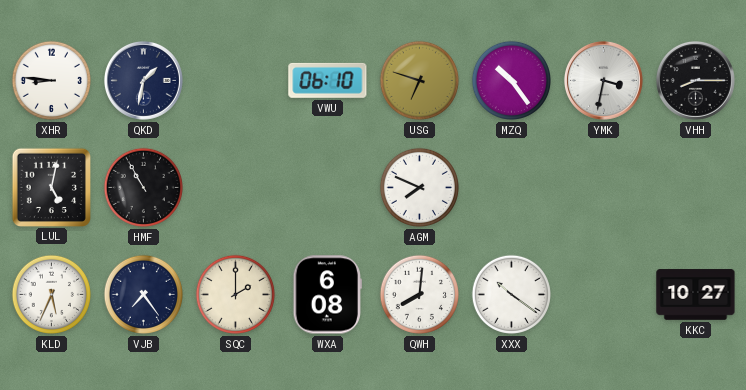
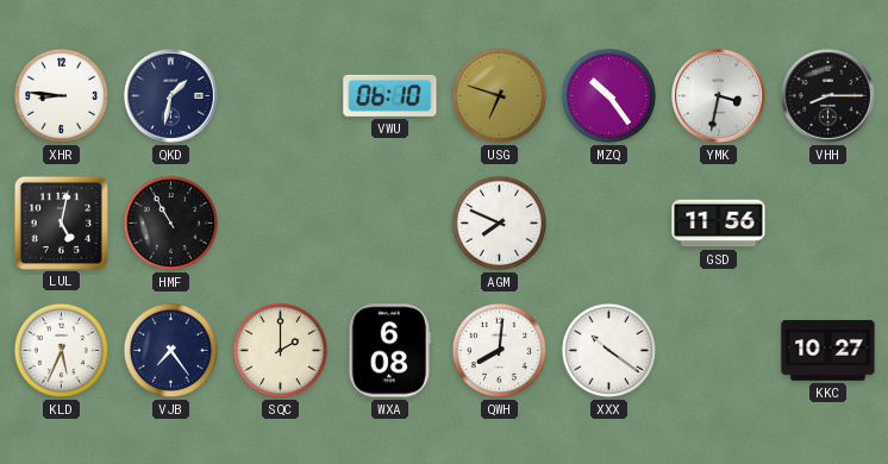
GSD: none -> 11:56
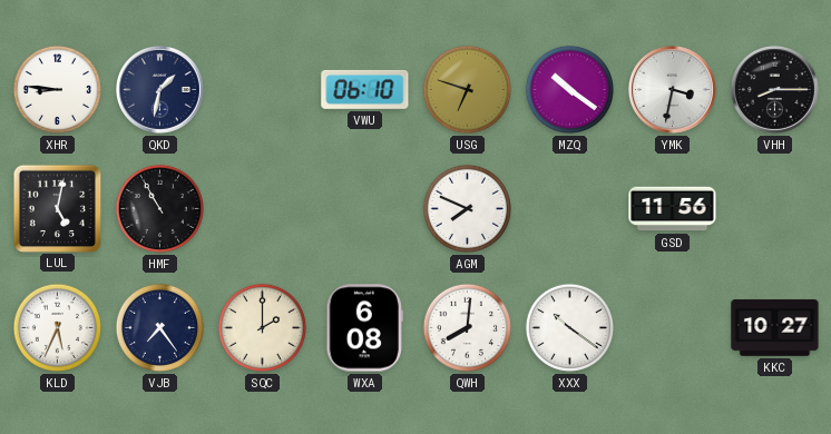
MZQ: 10:24 -> 10:21
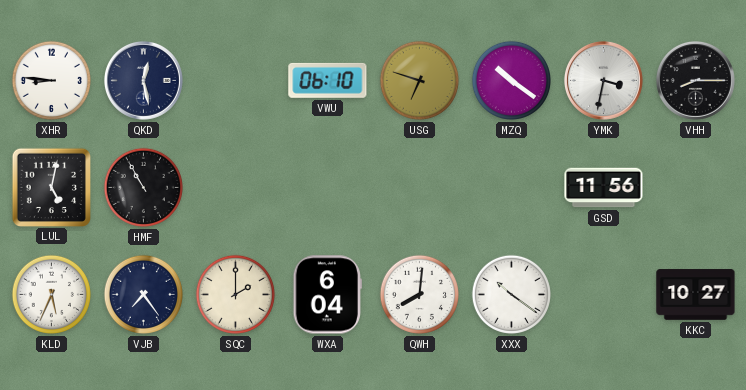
QKD: 1:32 -> 12:28
AGM: 7:49 -> none
WXA: 6:08 -> 6:04
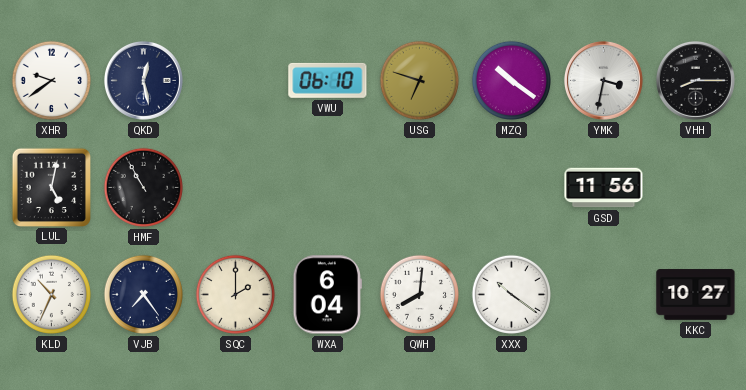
XHR: 8:46 -> 9:39
KLD: 5:34 -> 10:34
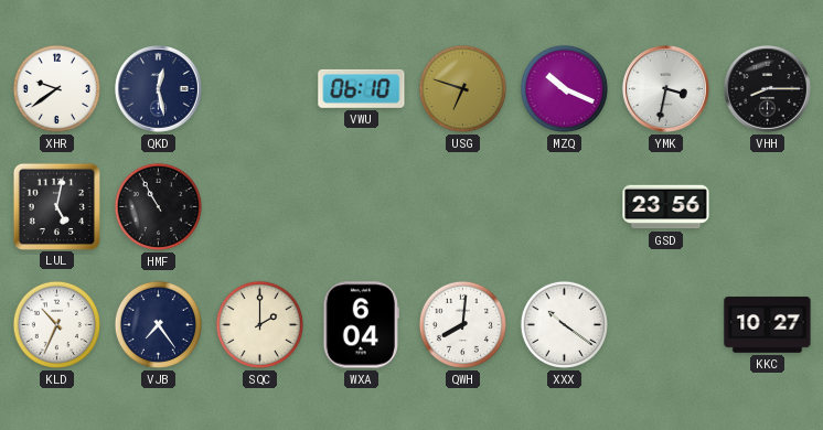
MZQ: 10:21 -> 10:19
GSD: 11:56 -> 23:56
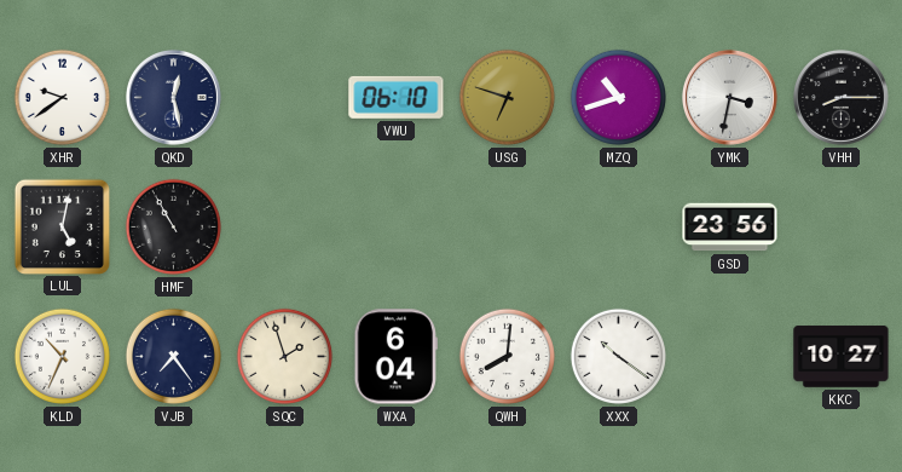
MZQ: 10:19 -> 10:42
SQC: 2:00 -> 1:57
